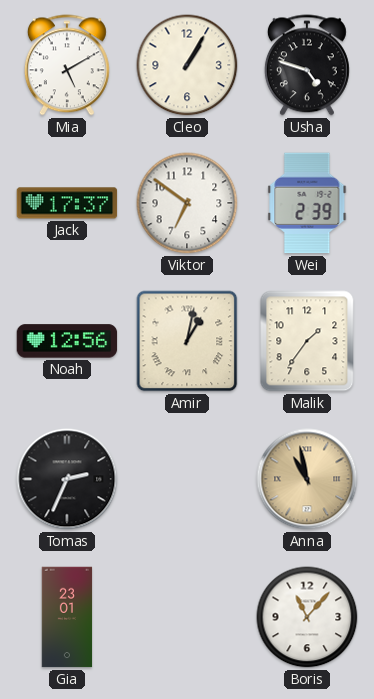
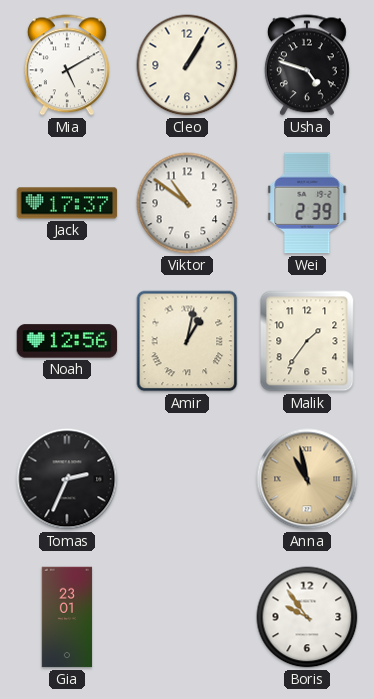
Viktor: 6:51 -> 10:51
Boris: 11:07 -> 9:54
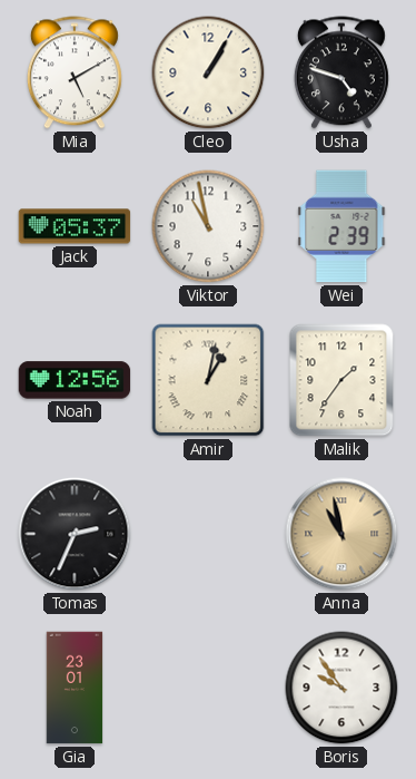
Jack: 17:37 -> 05:37
Viktor: 10:51 -> 10:58
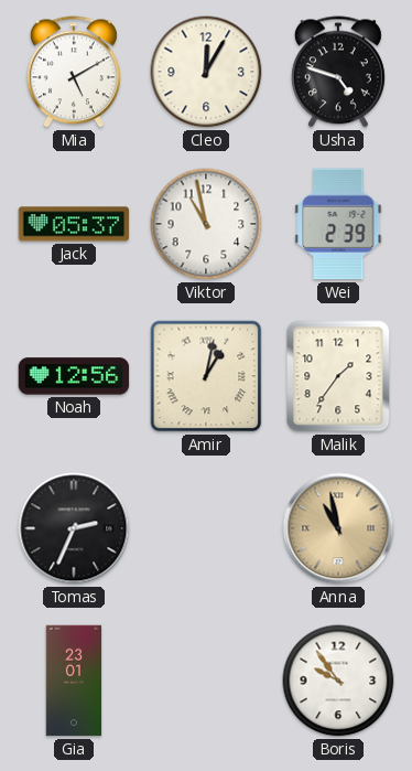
Cleo: 1:05 -> 12:05
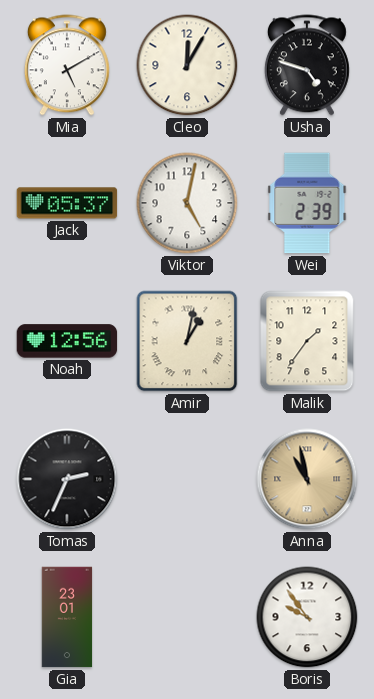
Viktor: 10:58 -> 5:02
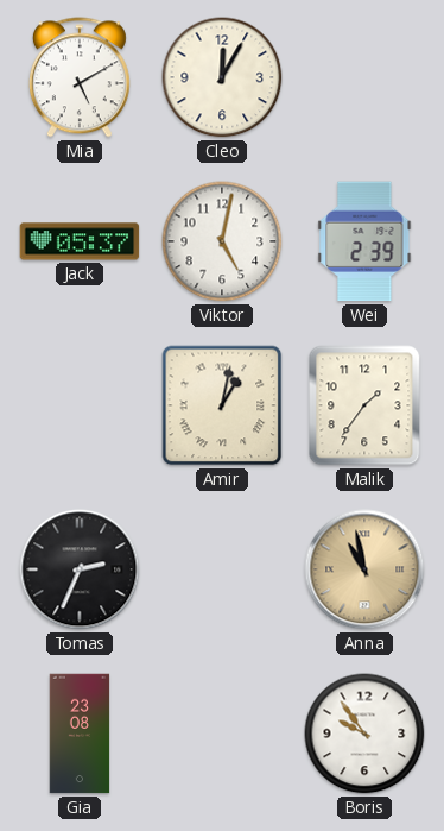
Usha: 4:48 -> none
Noah: 12:56 -> none
Gia: 23:01 -> 23:08
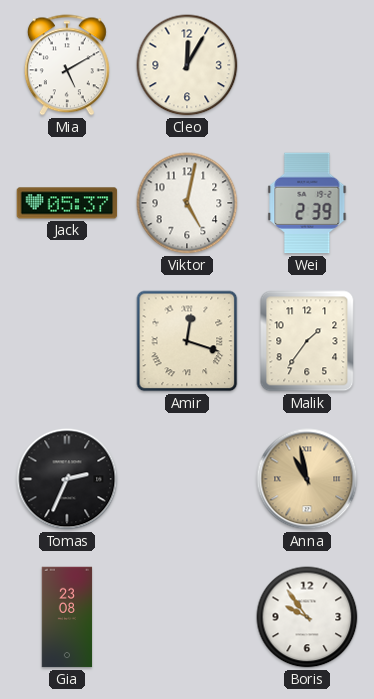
Amir: 1:02 -> 12:18
